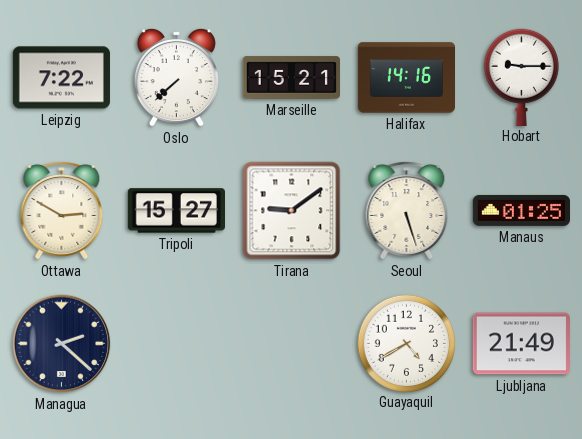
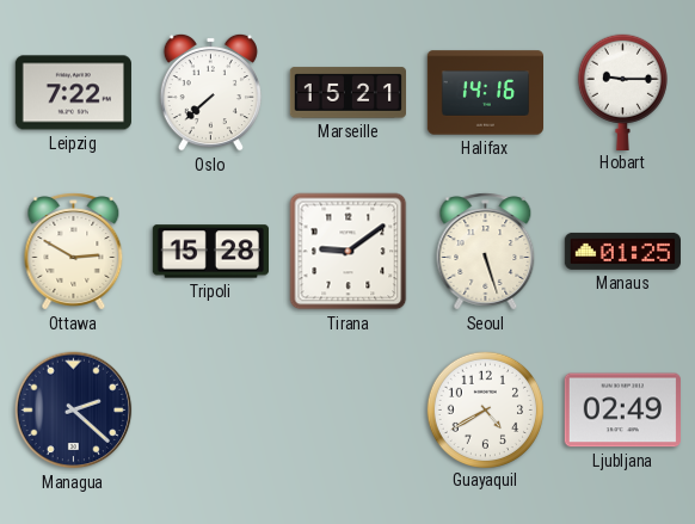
Tripoli: 15:27 -> 15:28
Ljubljana: 21:49 -> 02:49
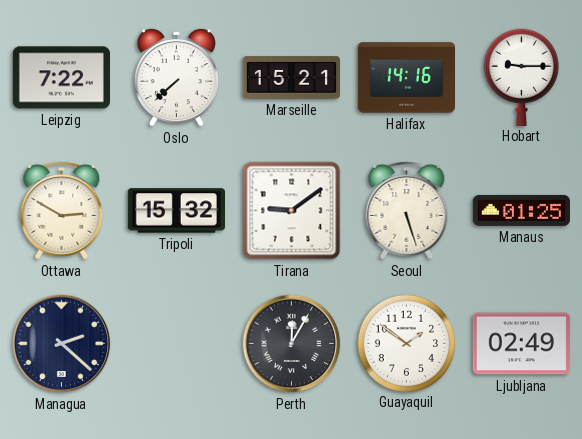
Tripoli: 15:28 -> 15:32
Perth: none -> 12:05
Guayaquil: 4:40 -> 1:51
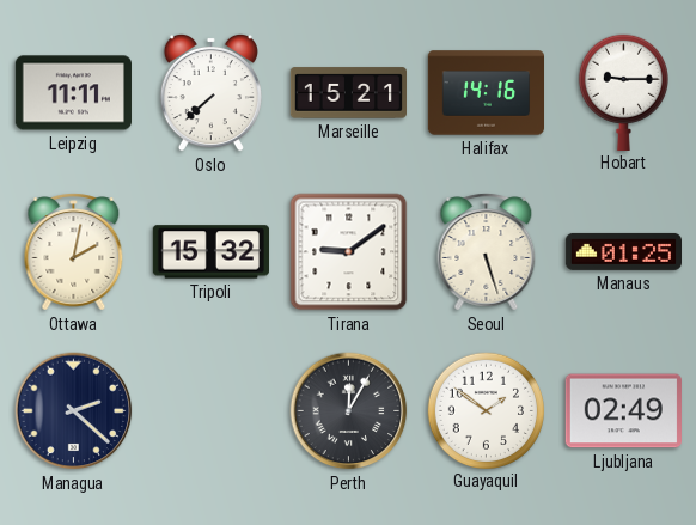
Leipzig: 7:22 -> 11:11
Ottawa: 2:50 -> 2:02
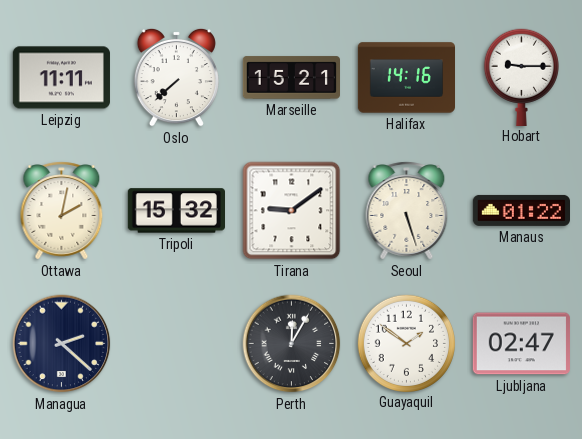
Manaus: 01:25 -> 01:22
Ljubljana: 02:49 -> 02:47
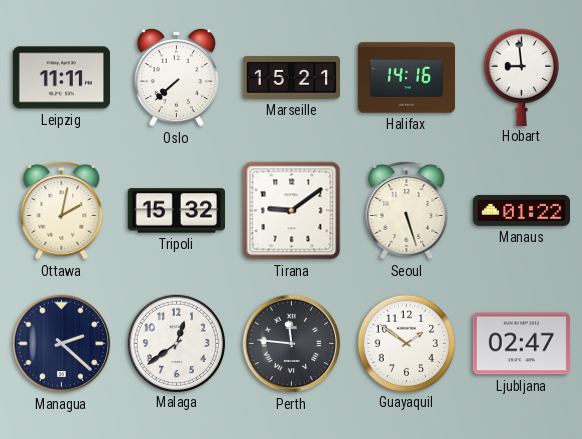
Hobart: 9:15 -> 8:59
Malaga: none -> 12:39
Perth: 12:05 -> 11:46
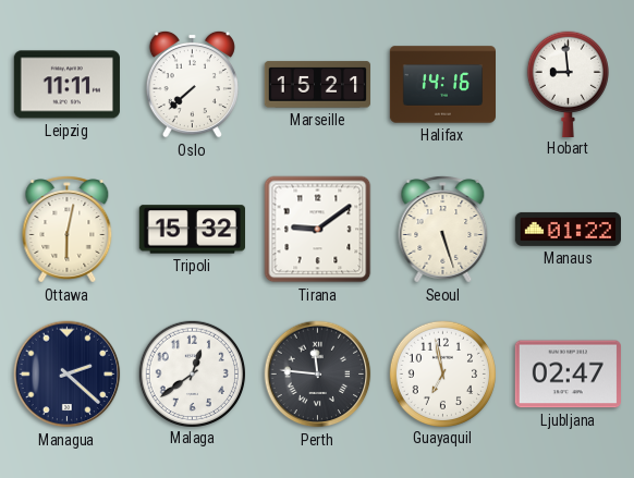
Ottawa: 2:02 -> 6:02
Guayaquil: 1:51 -> 6:58
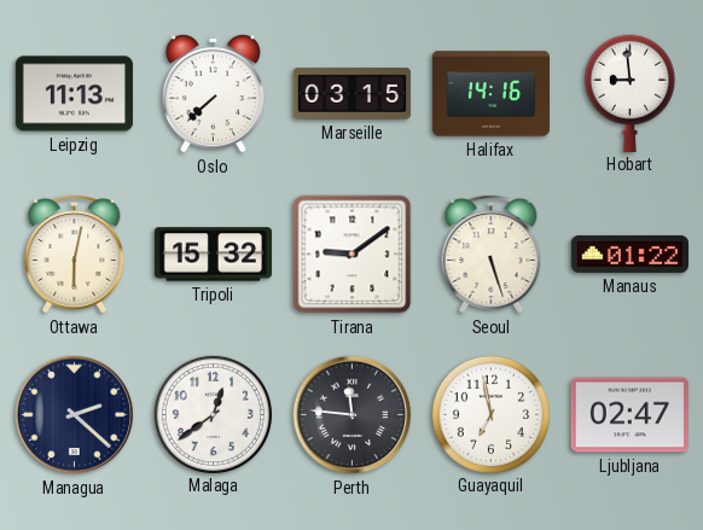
Leipzig: 11:11 -> 11:13
Marseille: 15:21 -> 03:15
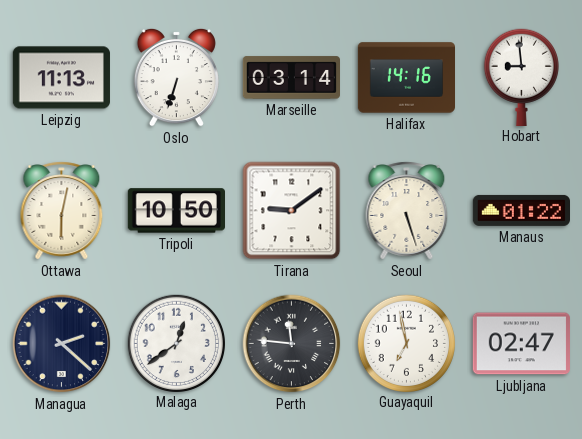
Oslo: 7:38 -> 6:33
Marseille: 03:15 -> 03:14
Tripoli: 15:32 -> 10:50
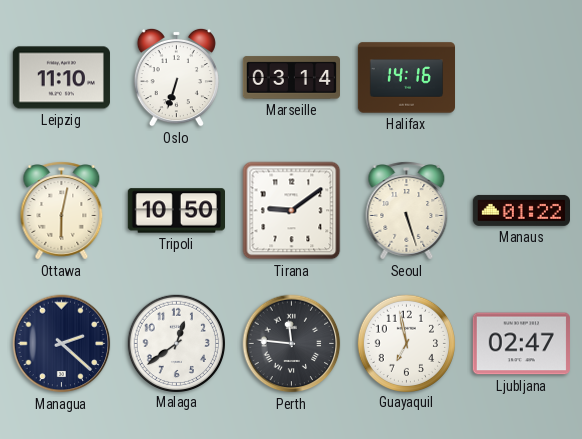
Leipzig: 11:13 -> 11:10
Hobart: 8:59 -> none
